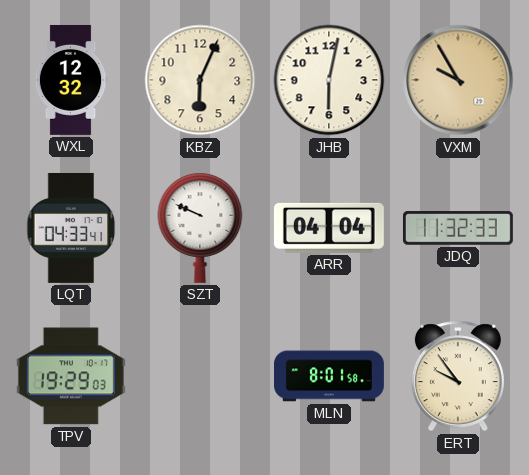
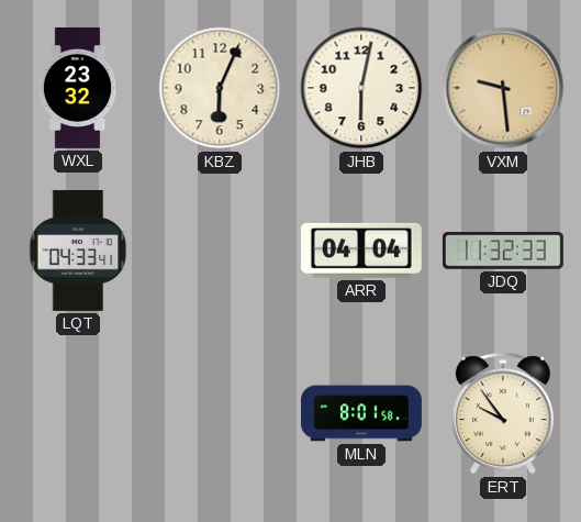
WXL: 12:32 -> 23:32
VXM: 9:55 -> 9:29
SZT: 9:49 -> none
TPV: 19:29 -> none
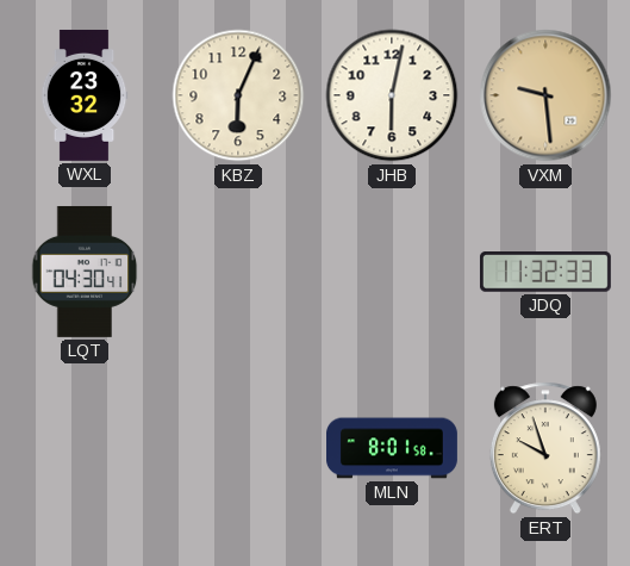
LQT: 04:33 -> 04:30
ARR: 04:04 -> none
ERT: 9:54 -> 9:57
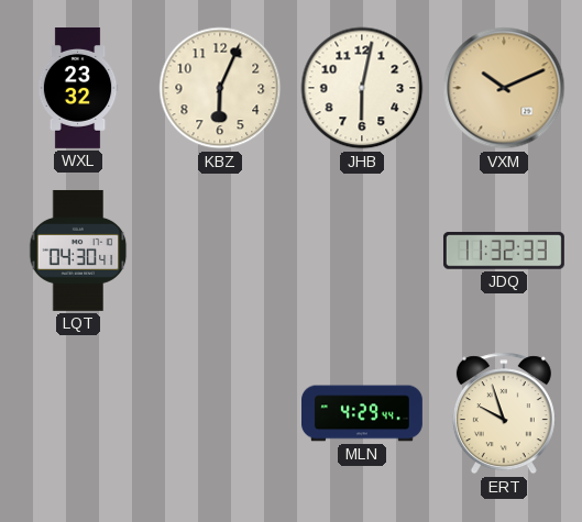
VXM: 9:29 -> 10:11
MLN: 8:01 -> 4:29
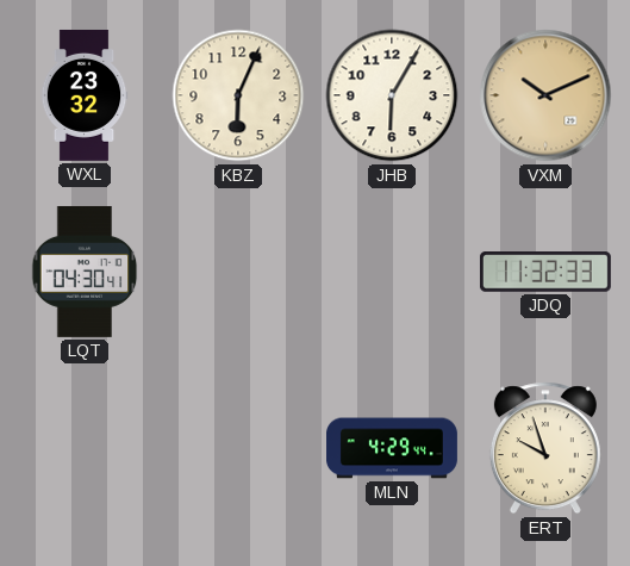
JHB: 6:02 -> 6:05
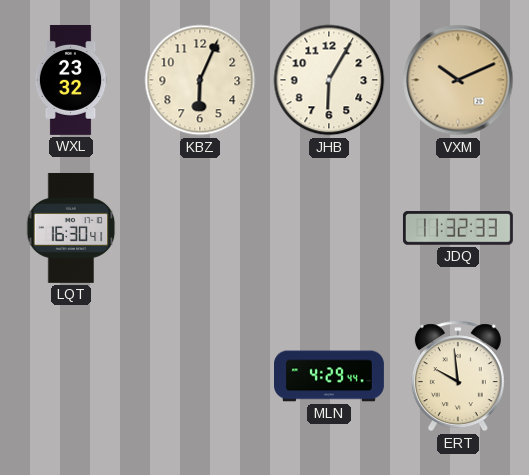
LQT: 04:30 -> 16:30
ERT: 9:57 -> 9:59
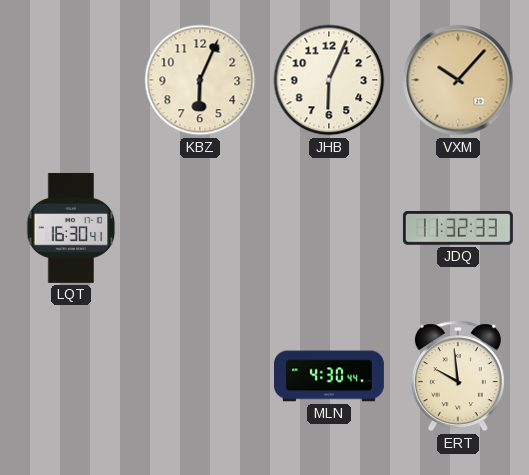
WXL: 23:32 -> none
JHB: 6:05 -> 6:04
VXM: 10:11 -> 10:07
MLN: 4:29 -> 4:30
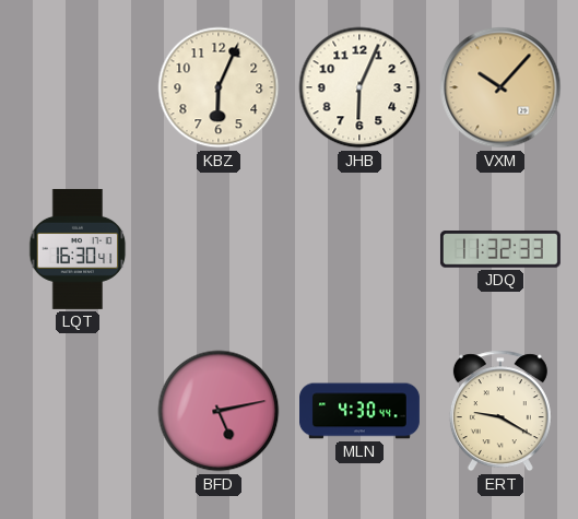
BFD: none -> 5:13
ERT: 9:59 -> 9:20
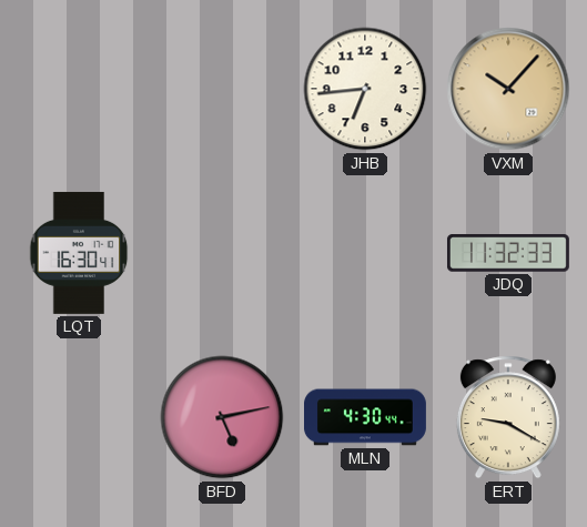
KBZ: 6:04 -> none
JHB: 6:04 -> 6:44
